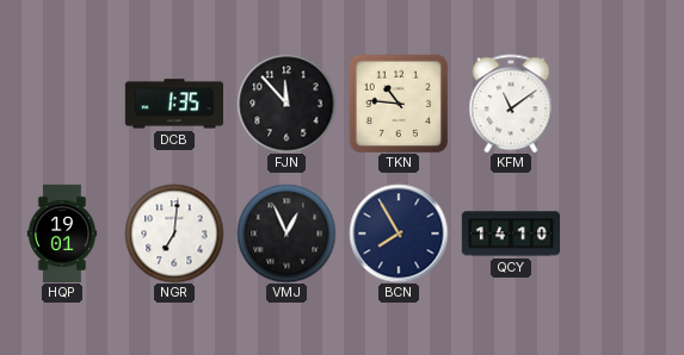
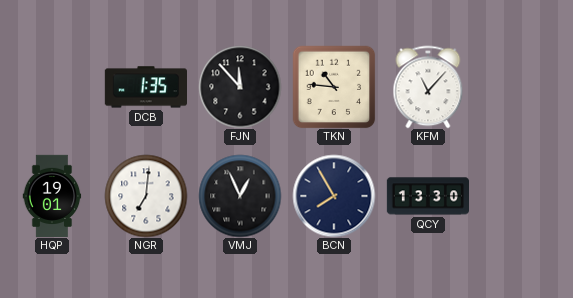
KFM: 11:09 -> 11:07
QCY: 14:10 -> 13:30
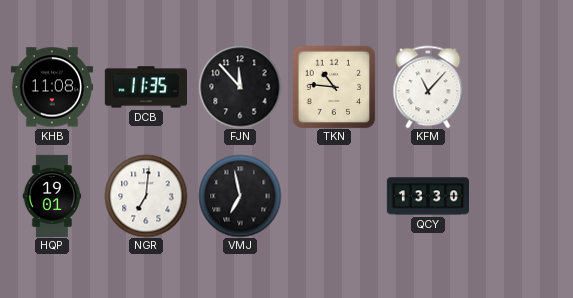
KHB: none -> 11:08
DCB: 1:35 -> 11:35
VMJ: 12:56 -> 6:58
BCN: 7:55 -> none
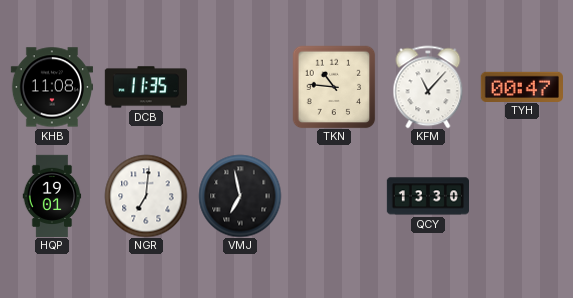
FJN: 11:53 -> none
TYH: none -> 00:47
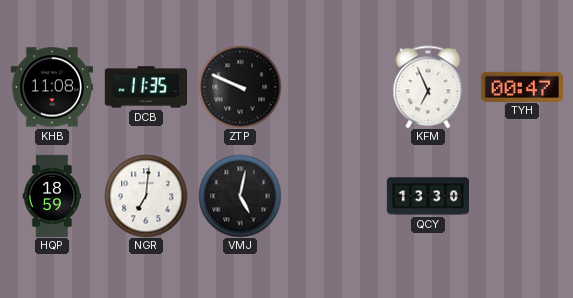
ZTP: none -> 9:49
TKN: 10:46 -> none
KFM: 11:07 -> 6:56
HQP: 19:01 -> 18:59
VMJ: 6:58 -> 5:02
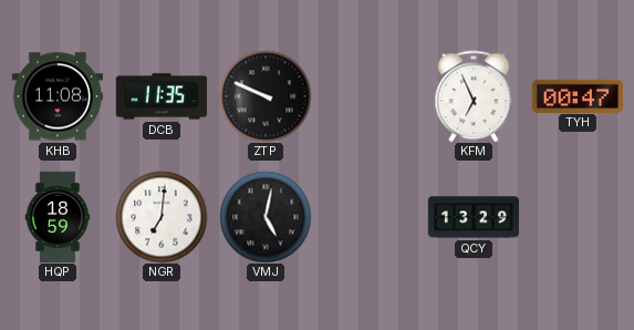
QCY: 13:30 -> 13:29
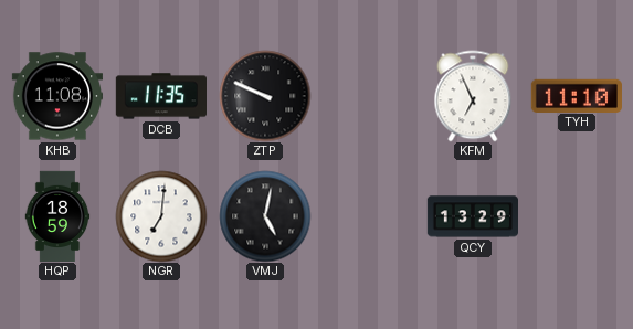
TYH: 00:47 -> 11:10
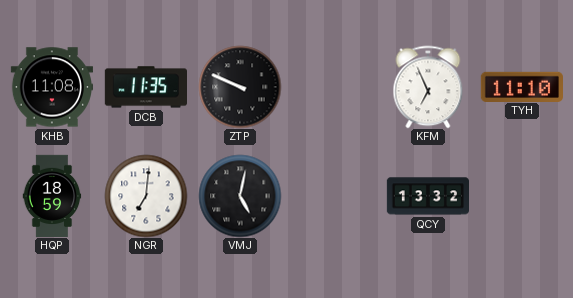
QCY: 13:29 -> 13:32
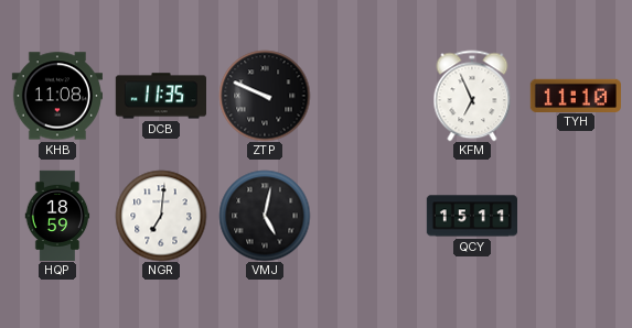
QCY: 13:32 -> 15:11
